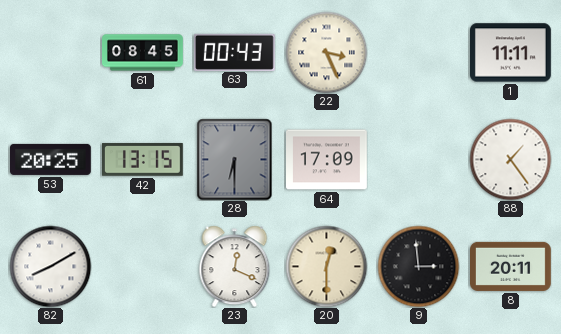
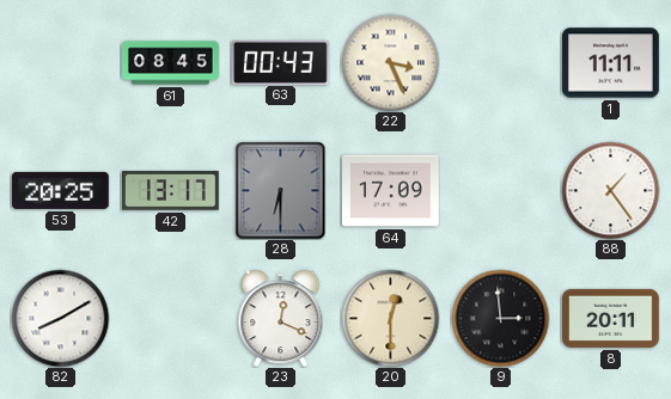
42: 13:15 -> 13:17
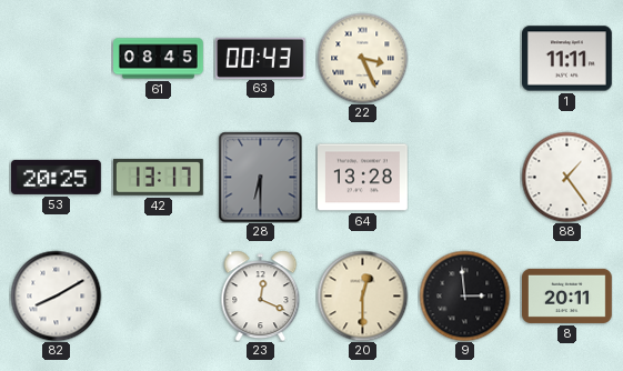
64: 17:09 -> 13:28
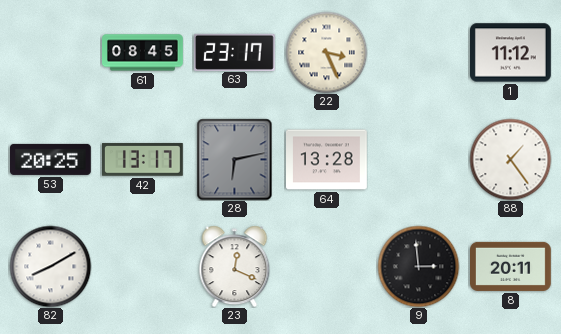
63: 00:43 -> 23:17
1: 11:11 -> 11:12
28: 6:30 -> 6:13
20: 12:30 -> none
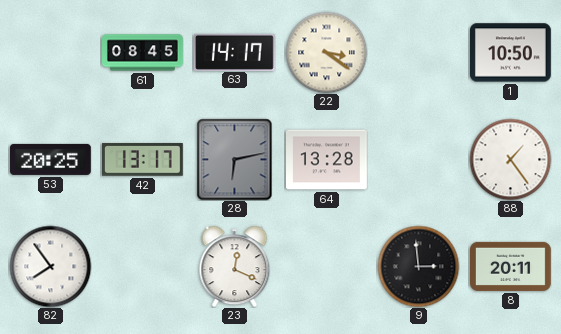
63: 23:17 -> 14:17
22: 3:26 -> 3:21
1: 11:12 -> 10:50
82: 8:10 -> 7:54
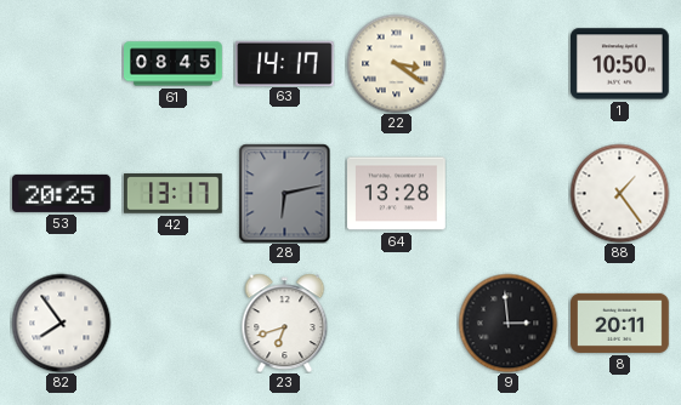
23: 12:19 -> 6:42
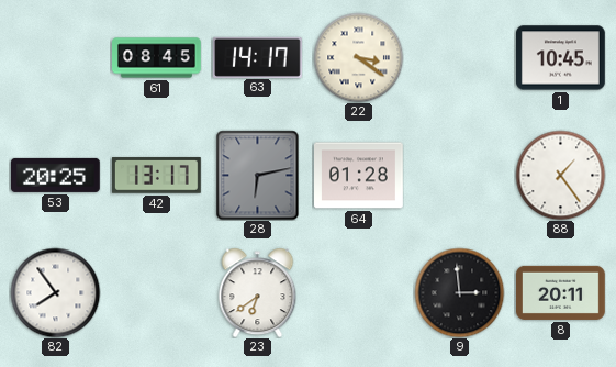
1: 10:50 -> 10:45
64: 13:28 -> 01:28
23: 6:42 -> 6:39
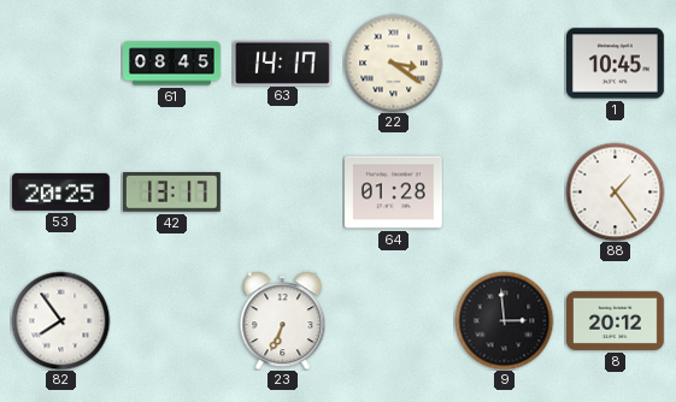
28: 6:13 -> none
23: 6:39 -> 6:34
8: 20:11 -> 20:12
